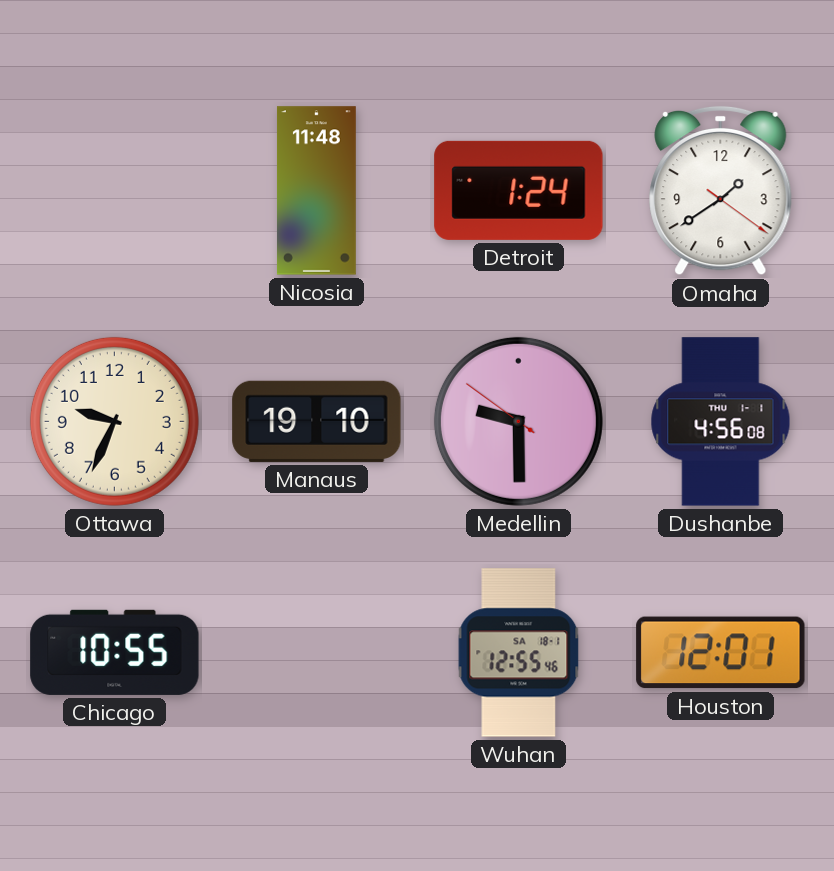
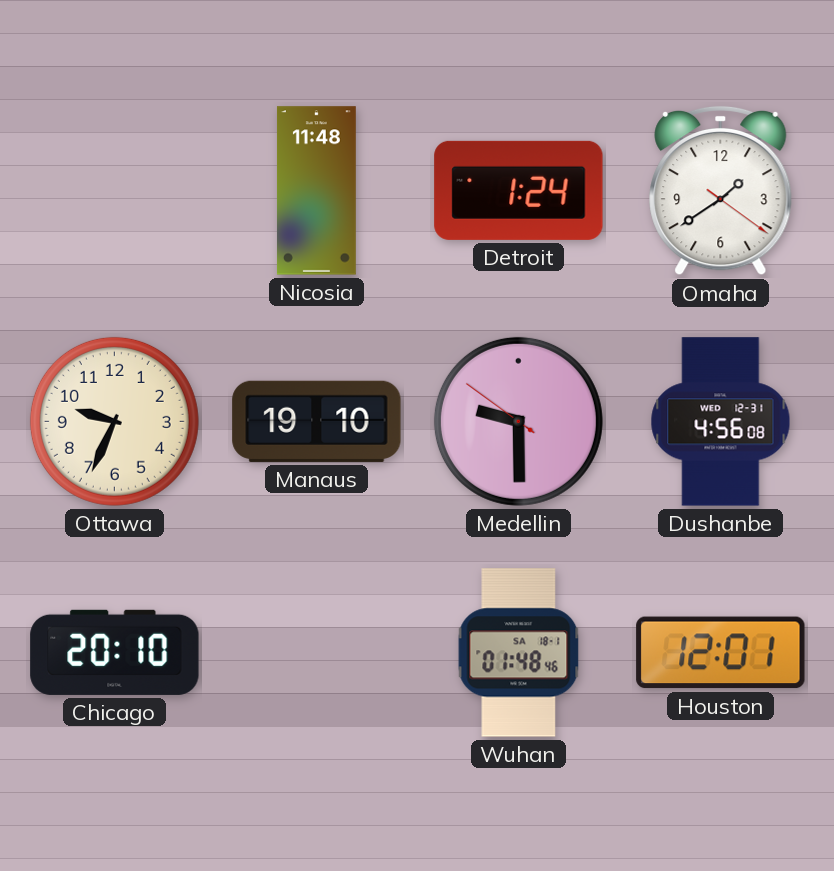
Dushanbe date: THU 1-1 -> WED 12-31
Chicago: 10:55 -> 20:10
Wuhan: 12:55 -> 01:48
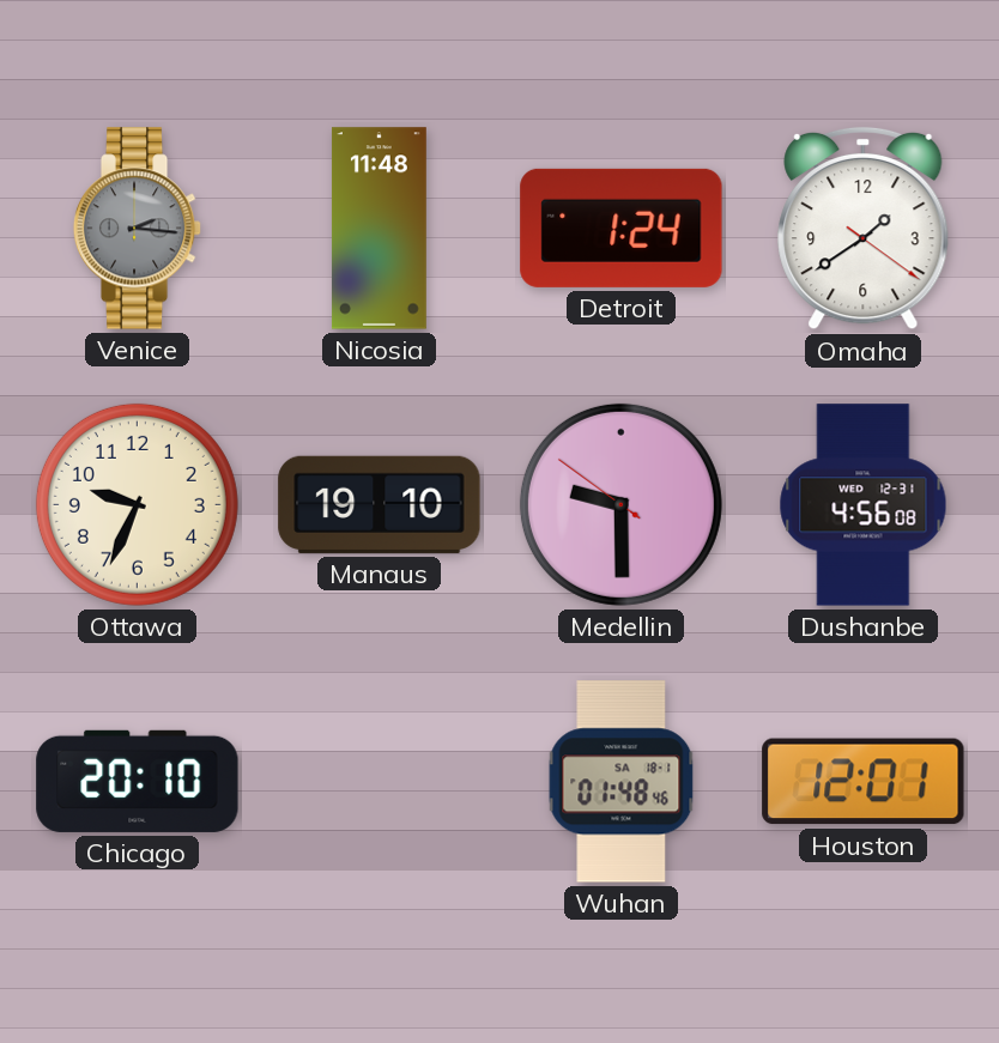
Venice: none -> 2:16
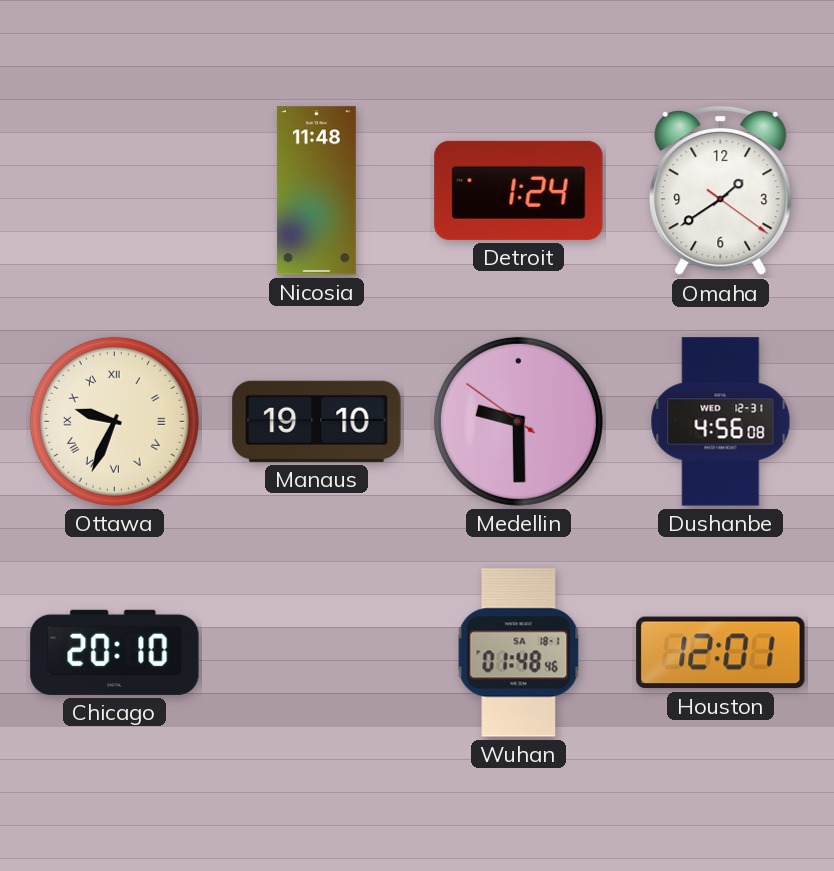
Venice: 2:16 -> none
Ottawa numerals: Arabic -> Roman
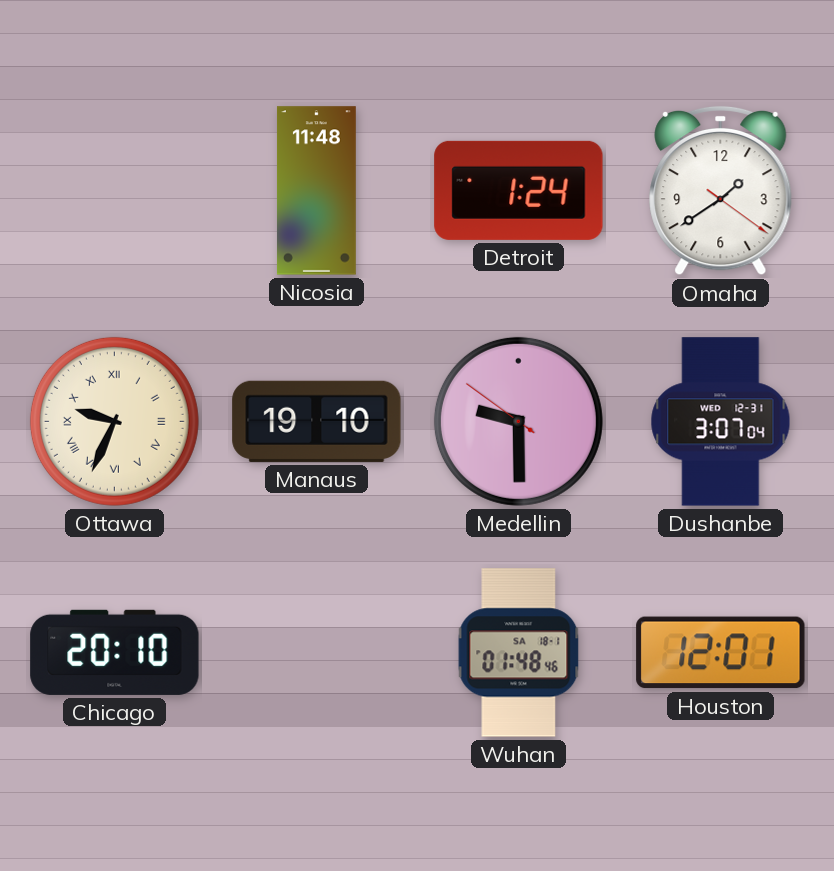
Dushanbe: 4:56 -> 3:07
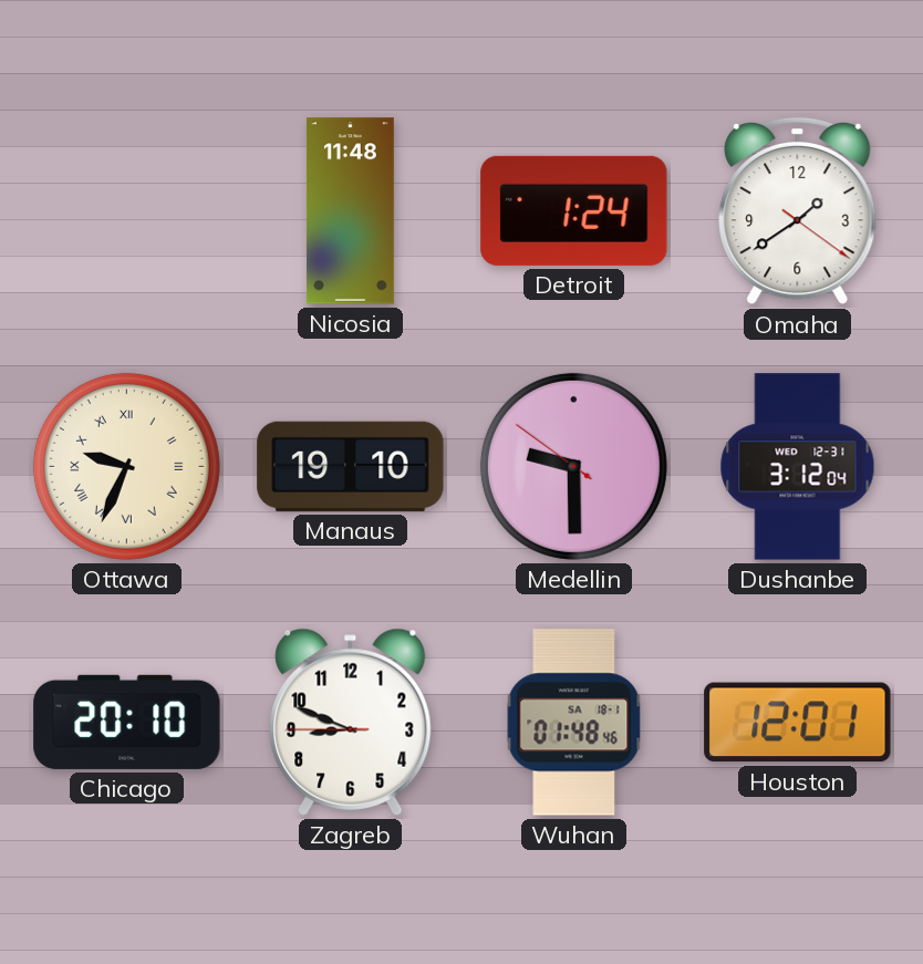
Dushanbe: 3:07 -> 3:12
Zagreb: none -> 8:48
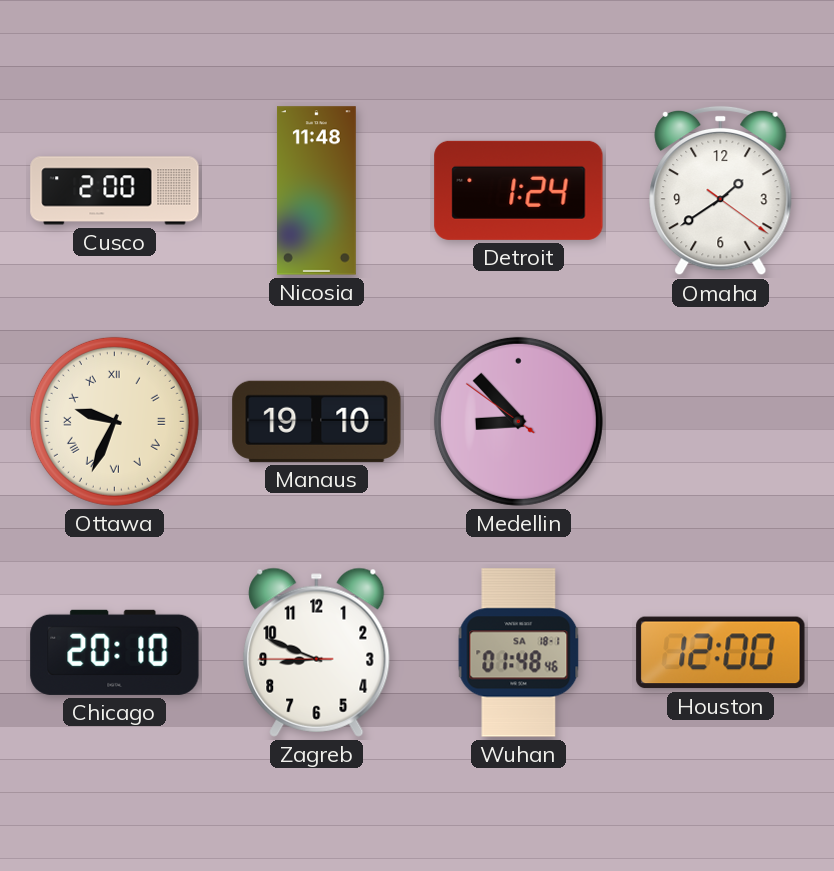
Cusco: none -> 2:00
Medellin: 9:29 -> 8:52
Dushanbe: 3:12 -> none
Houston: 12:01 -> 12:00
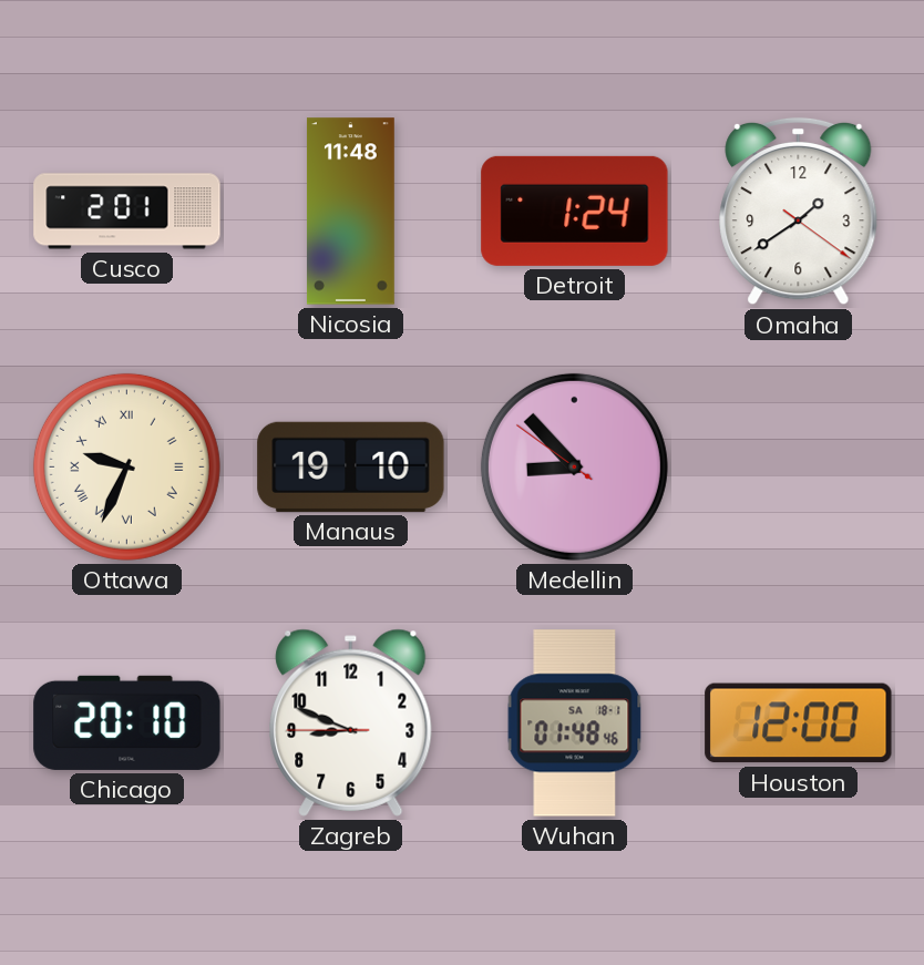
Cusco: 2:00 -> 2:01
